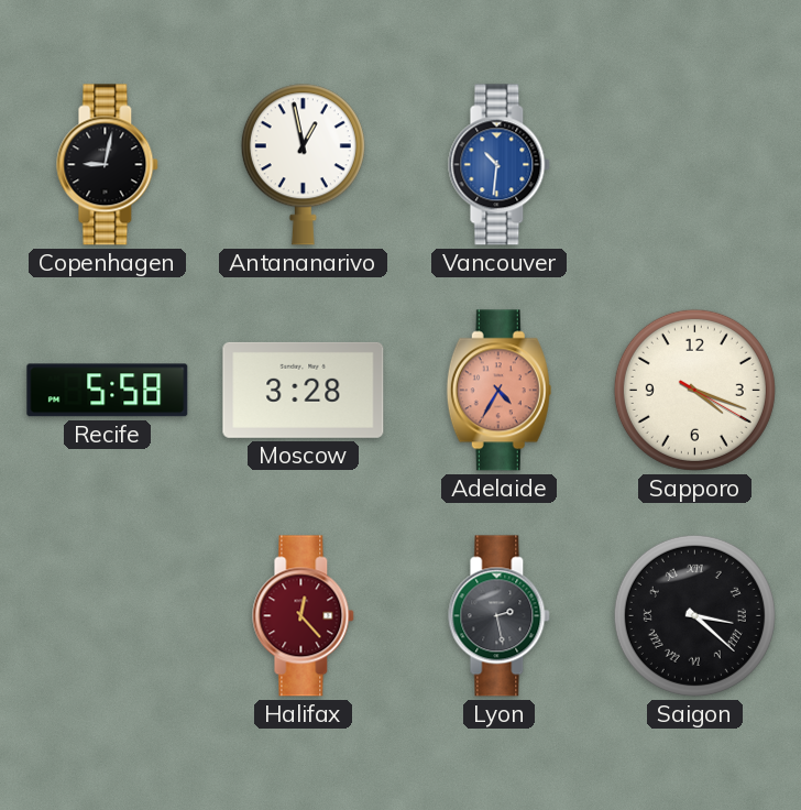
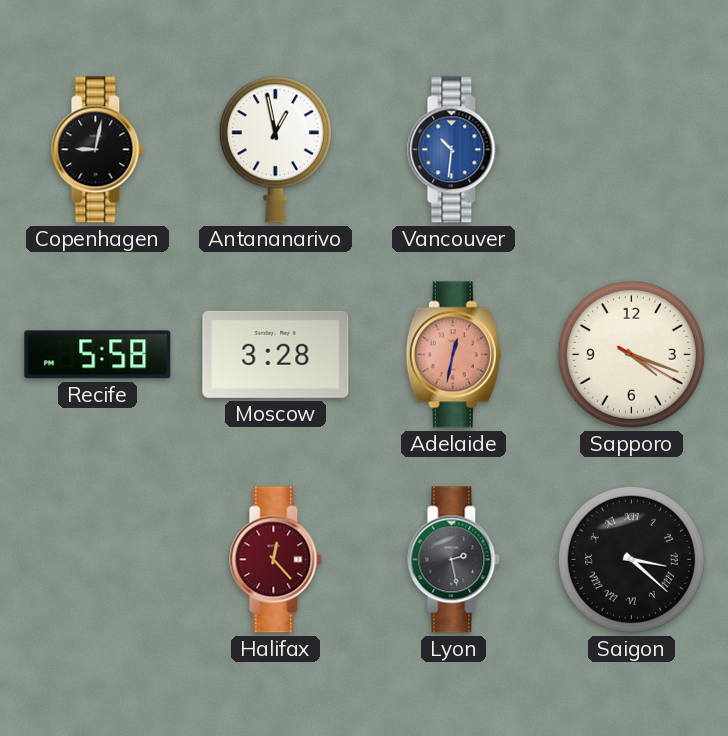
Adelaide: 4:35 -> 12:32
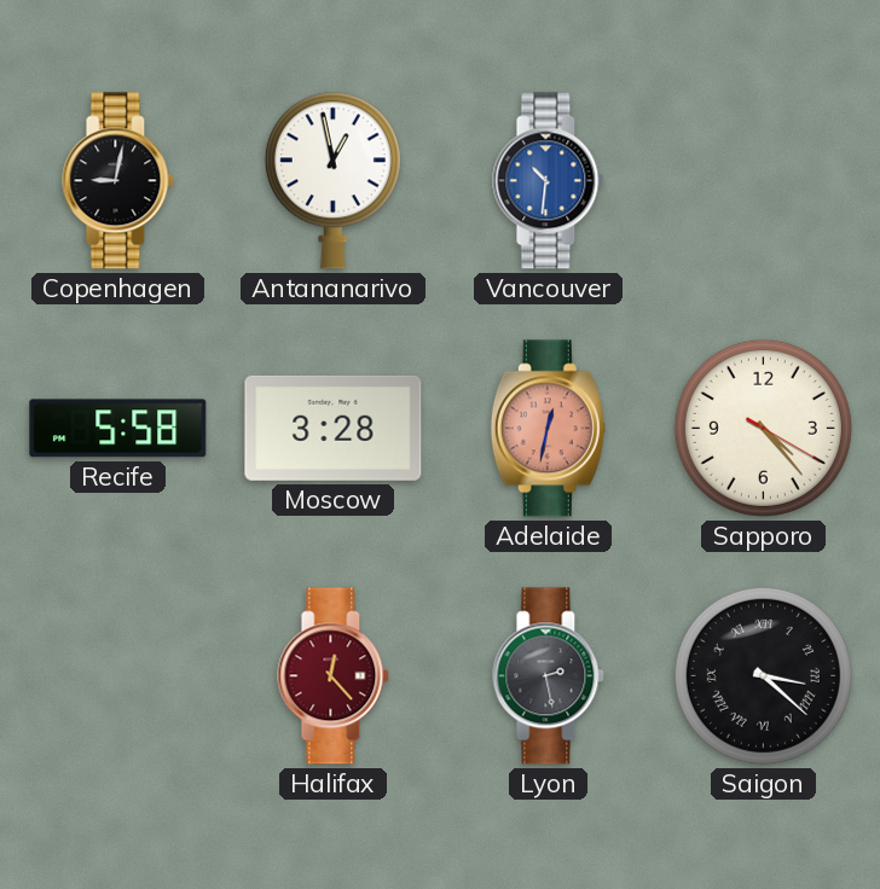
Sapporo: 4:18 -> 4:23
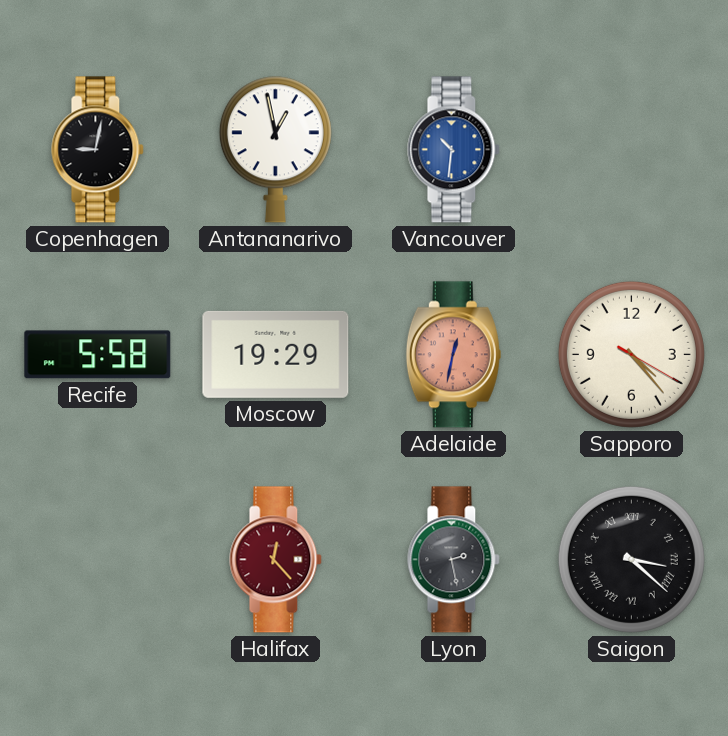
Moscow: 3:28 -> 19:29
